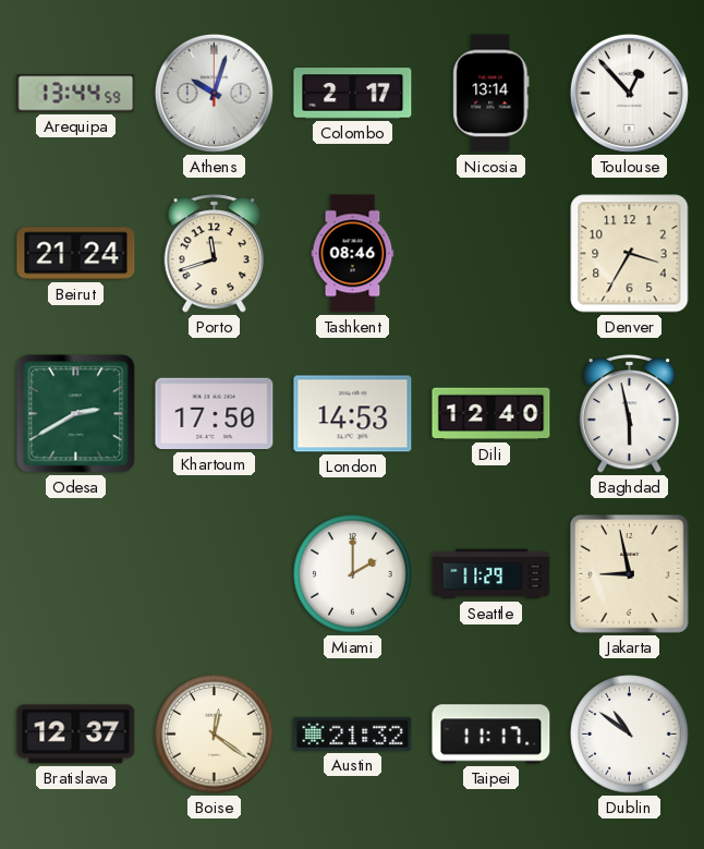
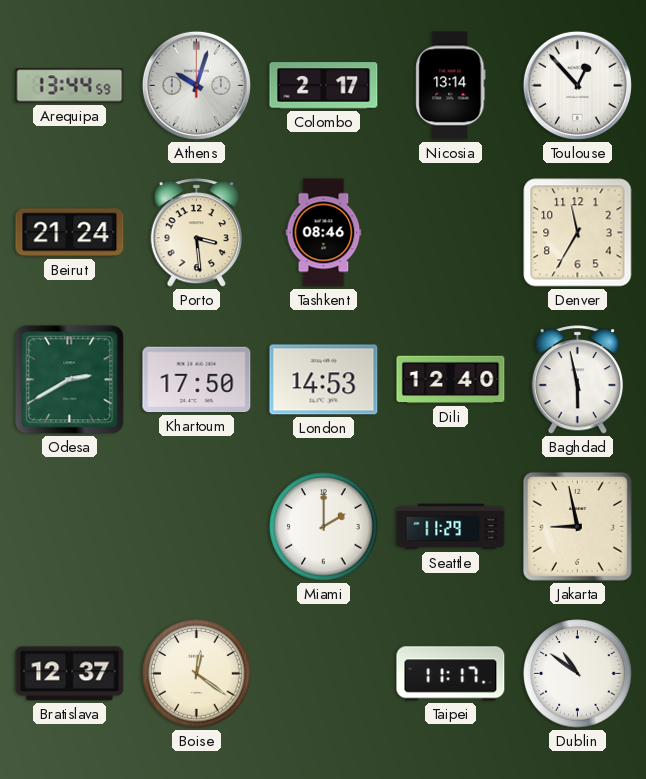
Porto: 11:42 -> 3:29
Denver: 3:35 -> 11:35
Austin: 21:32 -> none
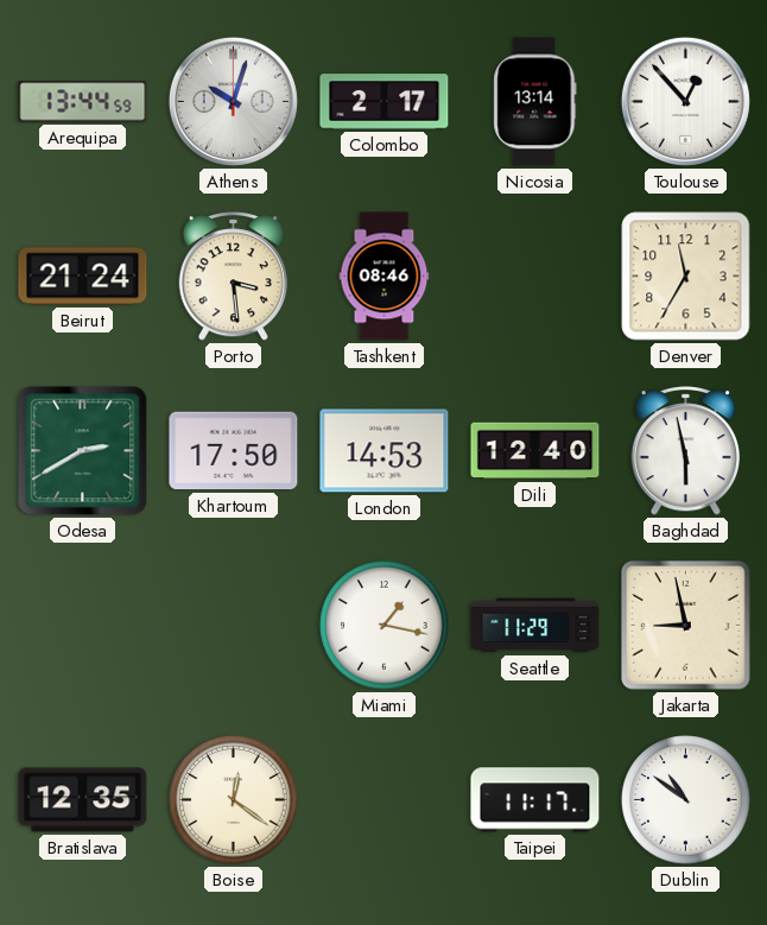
Miami: 2:00 -> 1:17
Bratislava: 12:37 -> 12:35
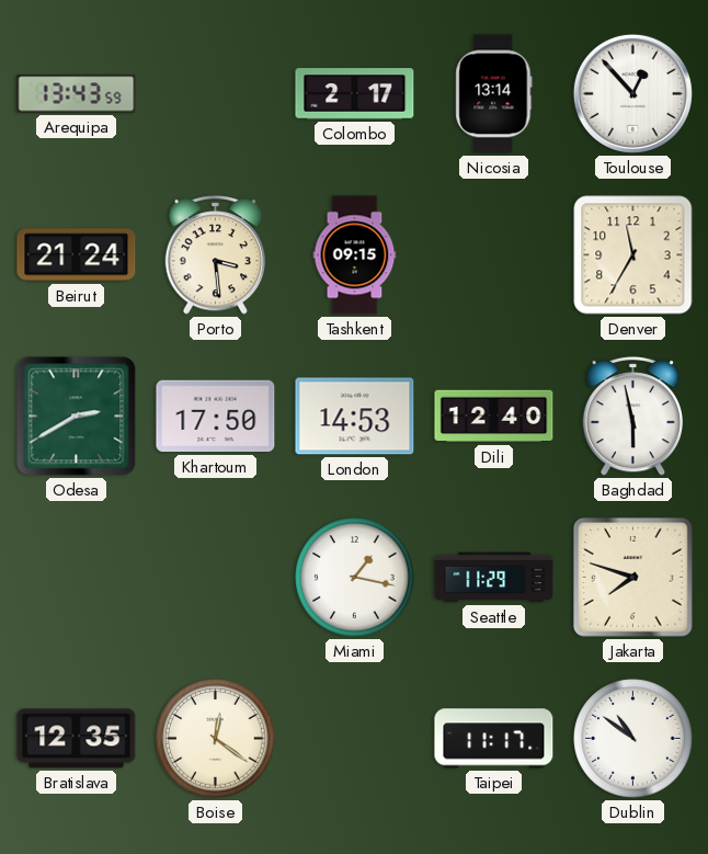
Arequipa: 13:44 -> 13:43
Athens: 10:03 -> none
Tashkent: 08:46 -> 09:15
Jakarta: 8:58 -> 7:48
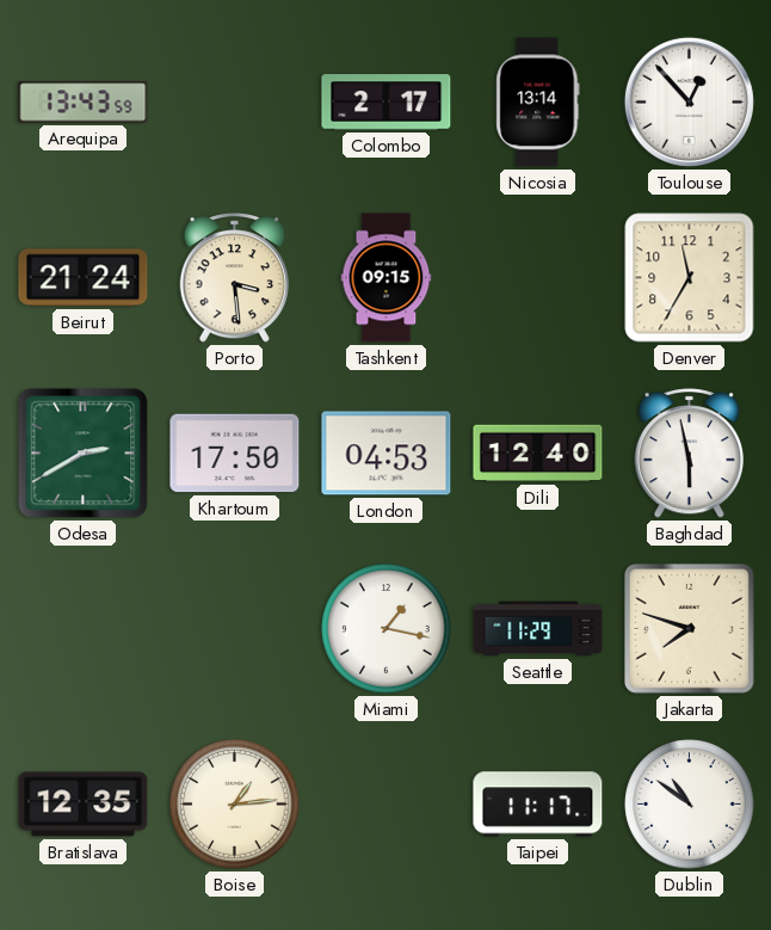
London: 14:53 -> 04:53
Boise: 12:21 -> 1:14
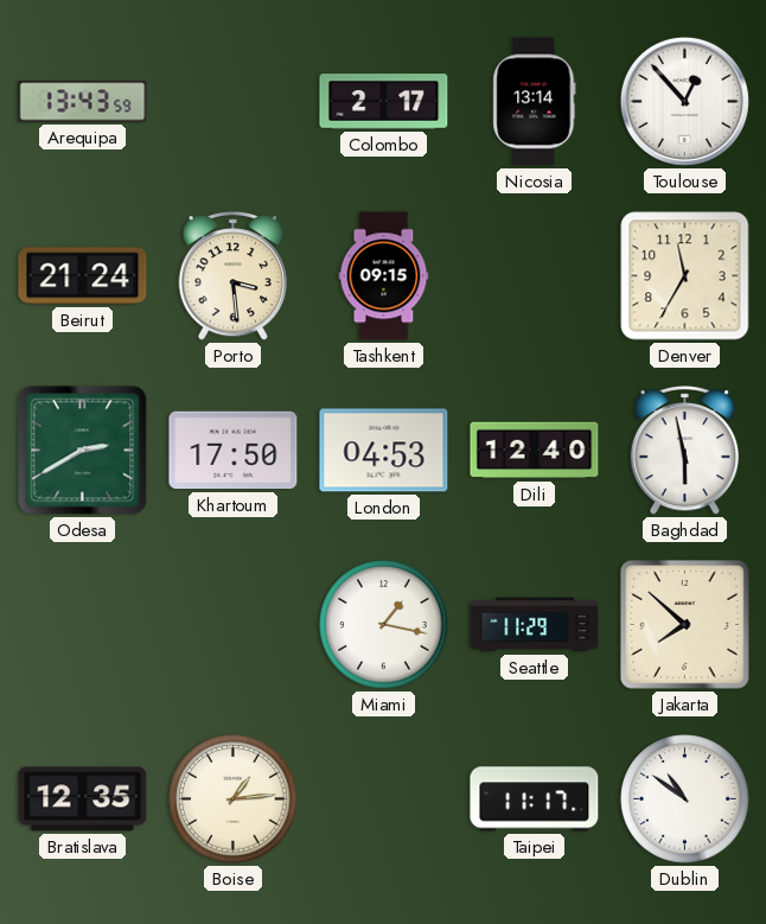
Jakarta: 7:48 -> 7:52
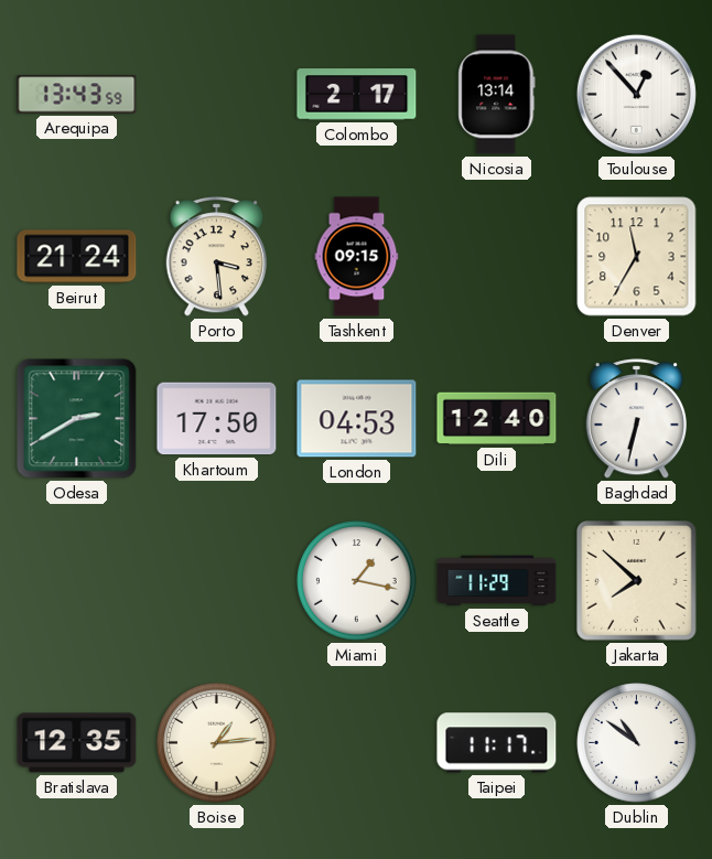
Baghdad: 5:58 -> 6:32
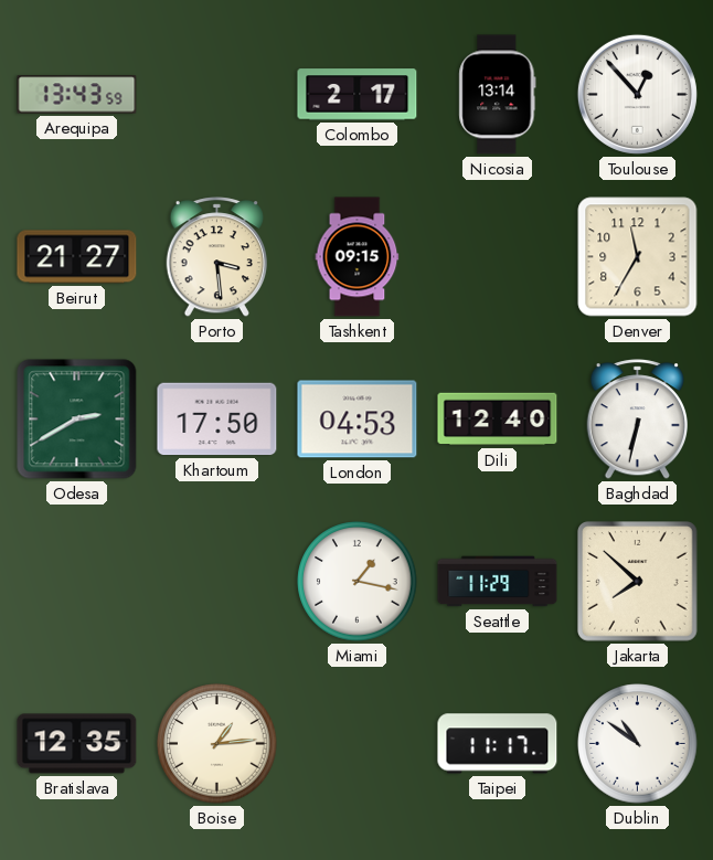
Beirut: 21:24 -> 21:27
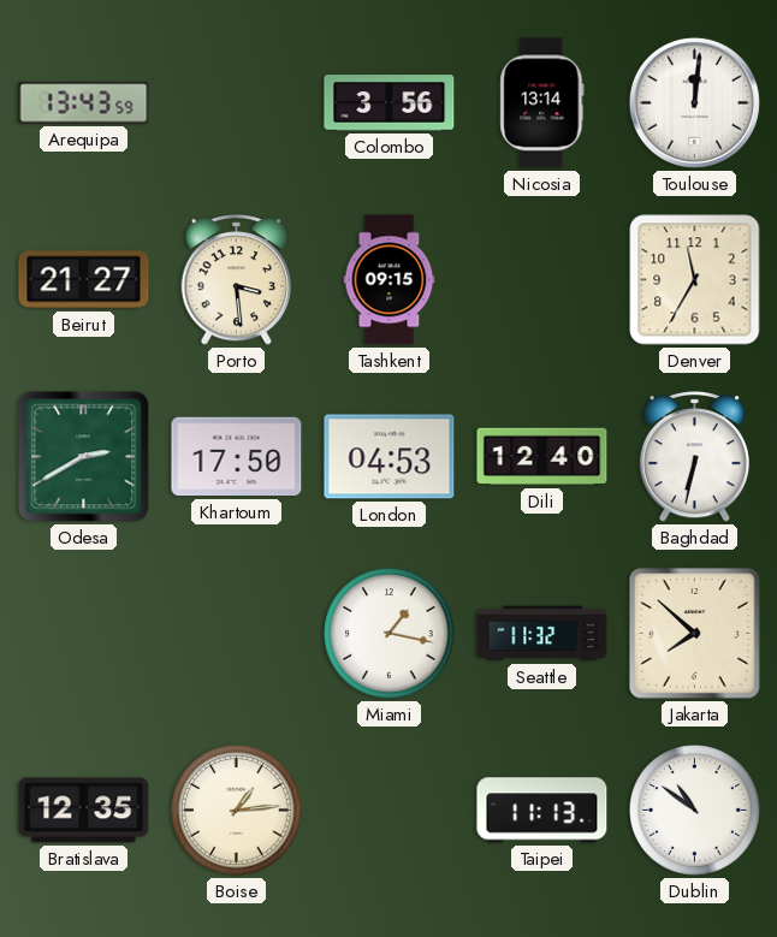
Colombo: 2:17 -> 3:56
Toulouse: 12:53 -> 12:01
Seattle: 11:29 -> 11:32
Taipei: 11:17 -> 11:13
